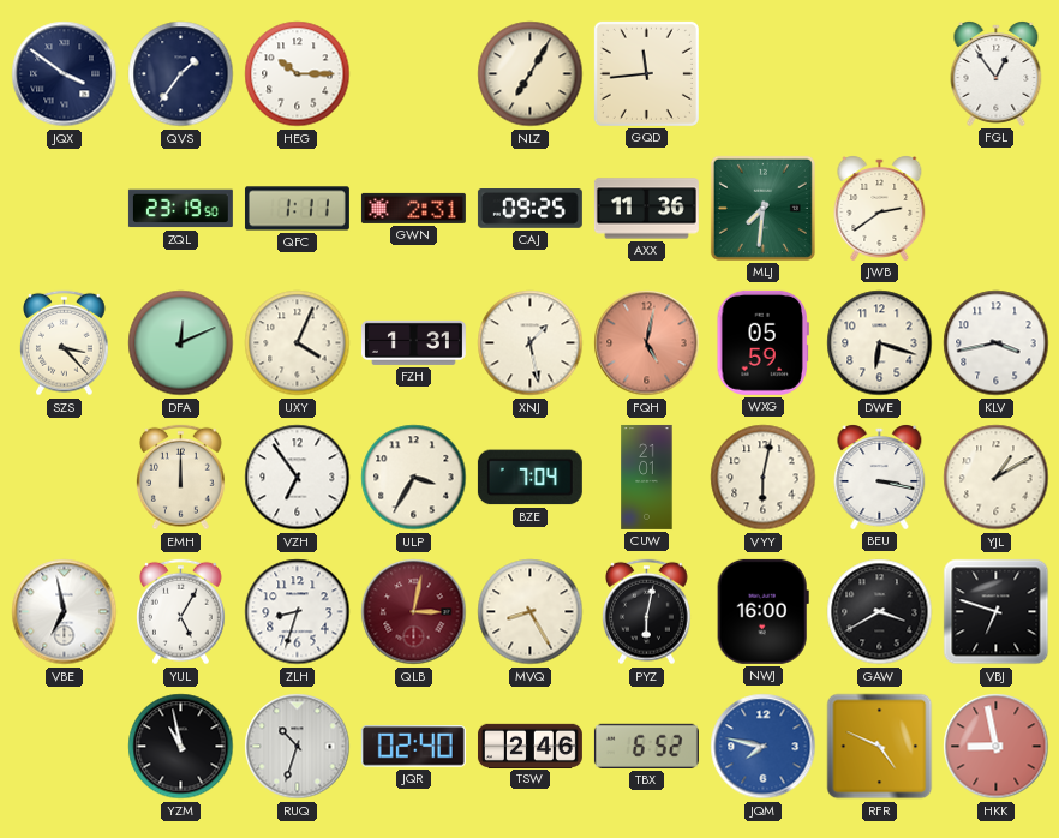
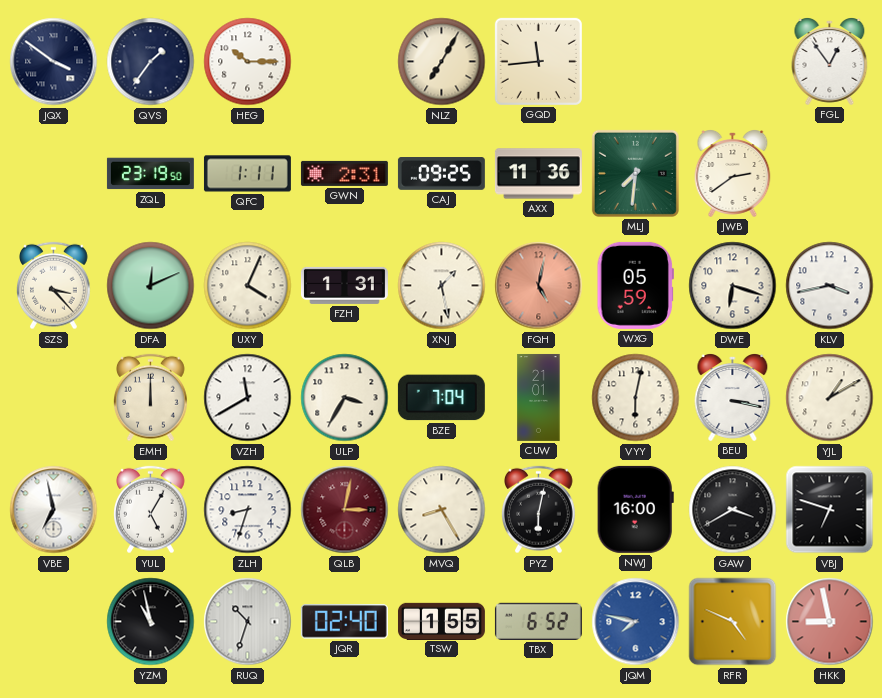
VZH: 6:54 -> 11:40
TSW: 2:46 -> 1:55
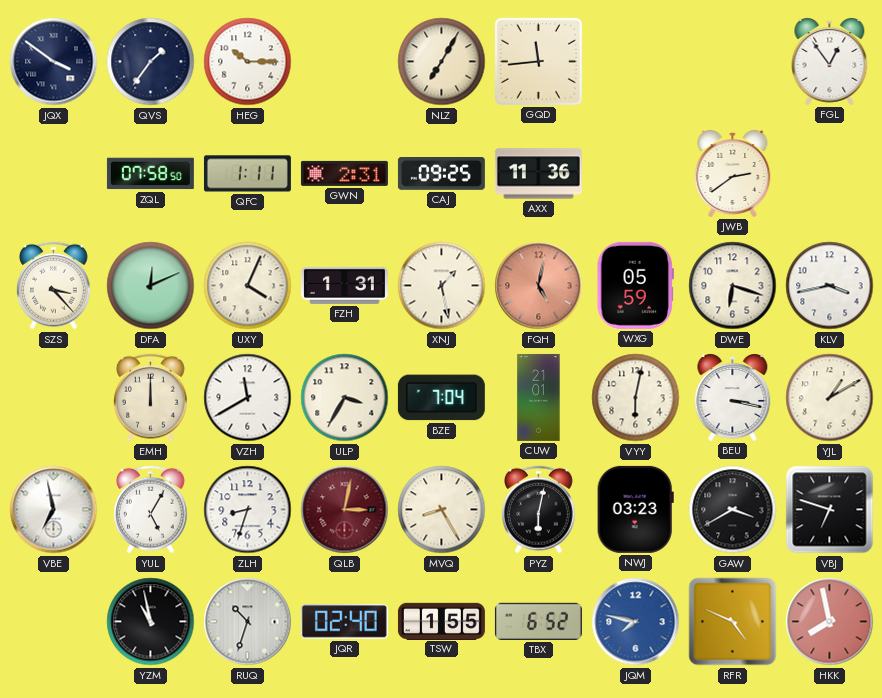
ZQL: 23:19 -> 07:58
MLJ: 7:31 -> none
NWJ: 16:00 -> 03:23
HKK: 8:58 -> 7:58
